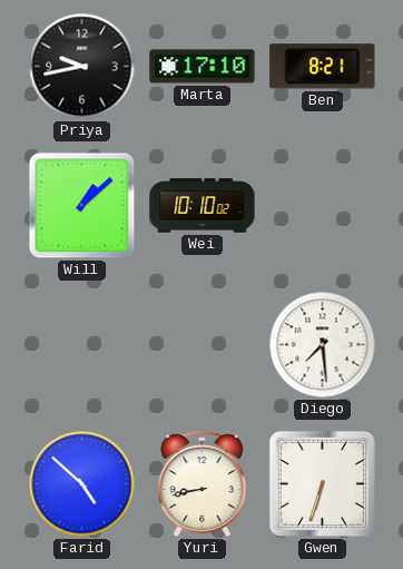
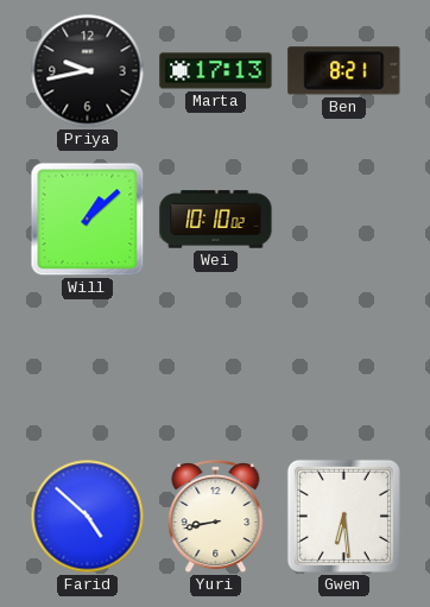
Marta: 17:10 -> 17:13
Diego: 7:29 -> none
Gwen: 6:33 -> 6:29
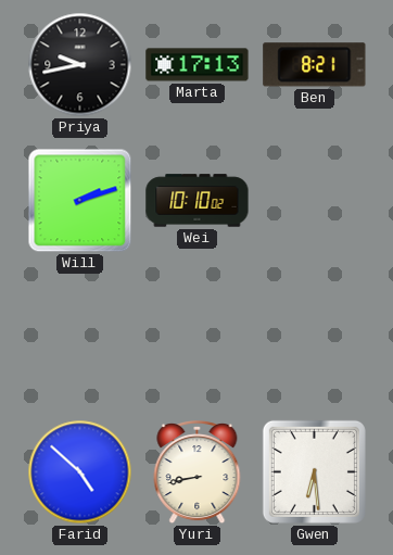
Will: 1:08 -> 2:12
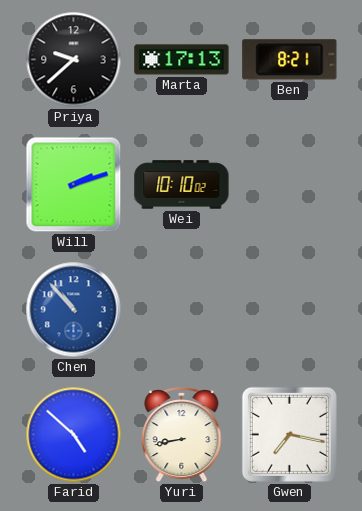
Priya: 9:43 -> 9:38
Chen: none -> 10:53
Gwen: 6:29 -> 7:17
